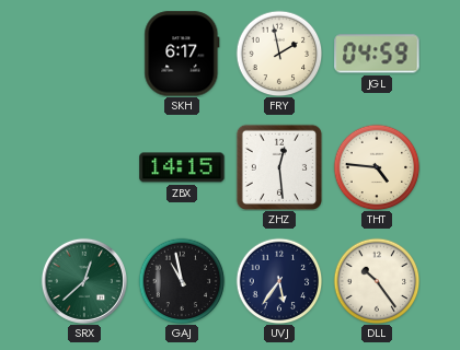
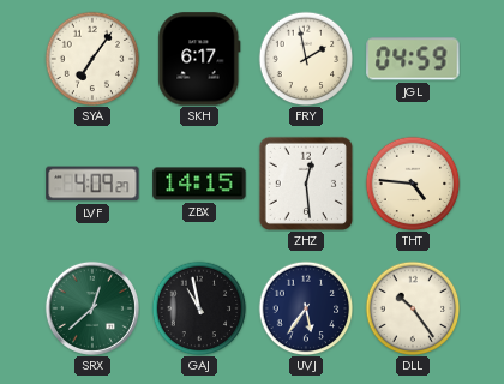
SYA: none -> 7:06
LVF: none -> 4:09
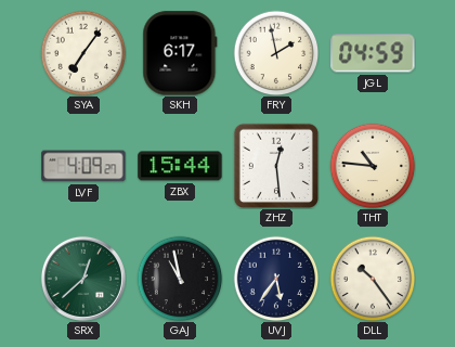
ZBX: 14:15 -> 15:44
THT: 4:46 -> 10:46
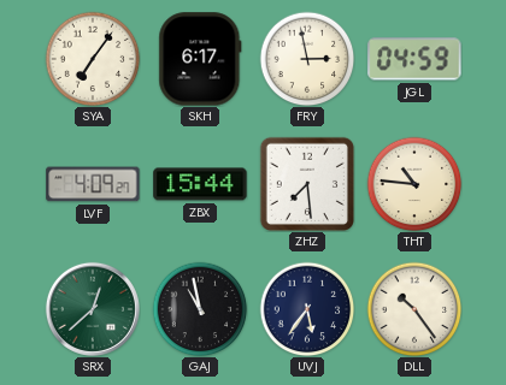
FRY: 1:58 -> 2:58
ZHZ: 12:29 -> 7:29
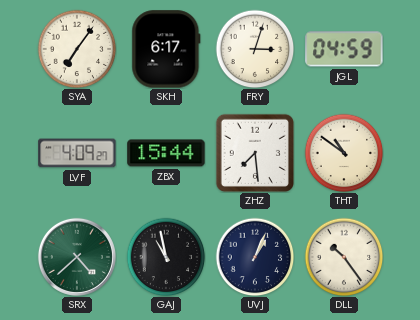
FRY: 2:58 -> 3:03
THT: 10:46 -> 10:51
SRX: 12:38 -> 4:38
UVJ: 5:36 -> 1:04
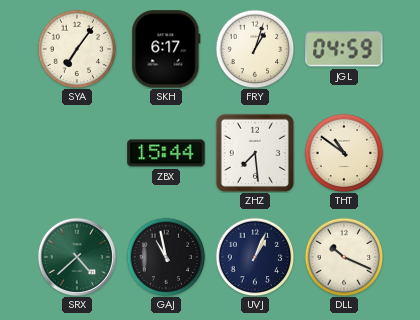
FRY: 3:03 -> 1:03
LVF: 4:09 -> none
DLL: 10:24 -> 10:19
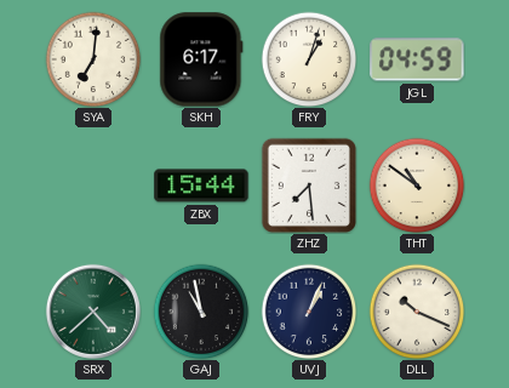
SYA: 7:06 -> 7:01
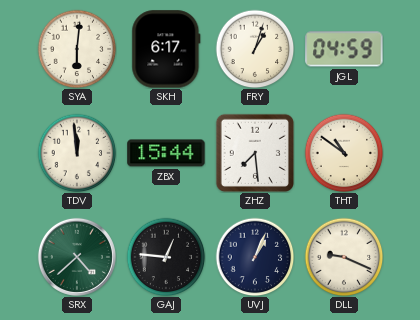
SYA: 7:01 -> 6:01
TDV: none -> 11:59
GAJ: 10:58 -> 12:46
DLL: 10:19 -> 9:19
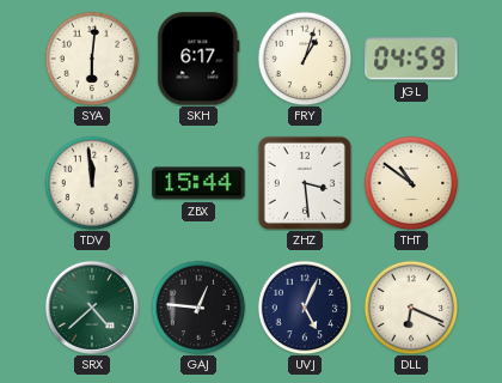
ZHZ: 7:29 -> 3:29
UVJ: 1:04 -> 5:04
DLL: 9:19 -> 6:19
